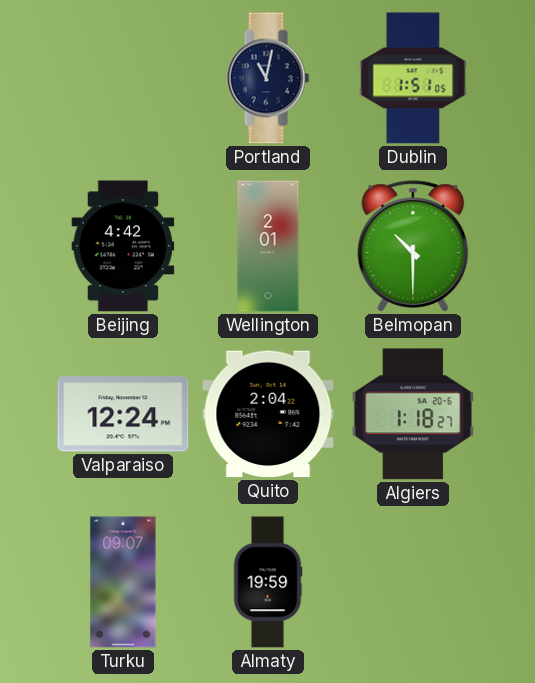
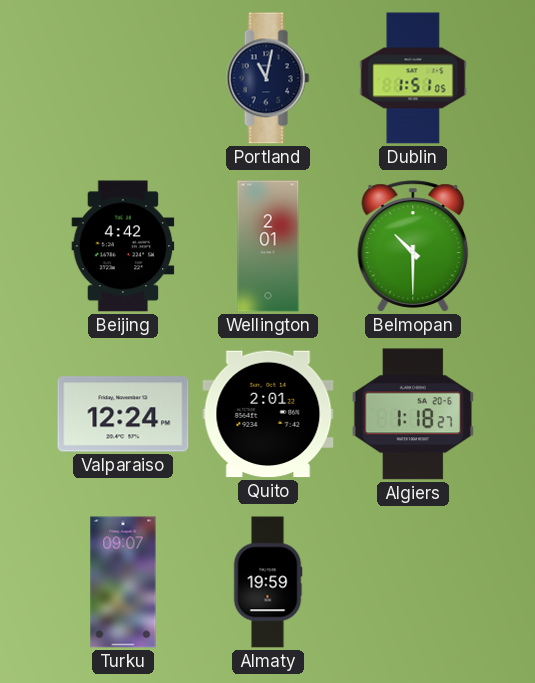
Quito: 2:04 -> 2:01
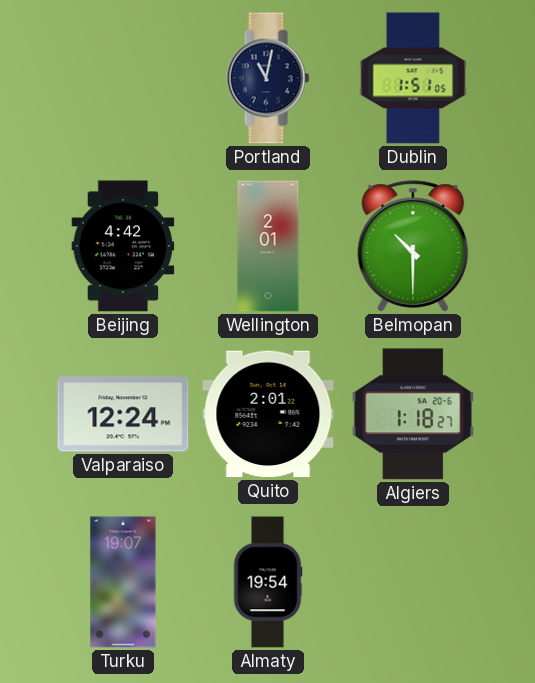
Turku: 09:07 -> 19:07
Almaty: 19:59 -> 19:54
